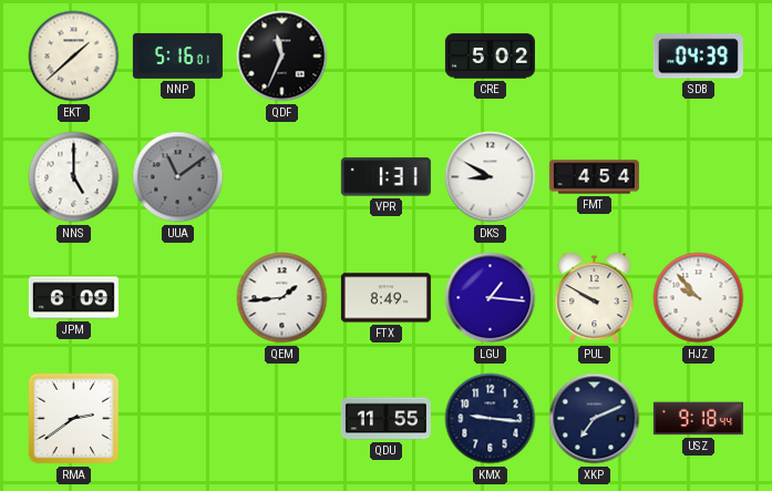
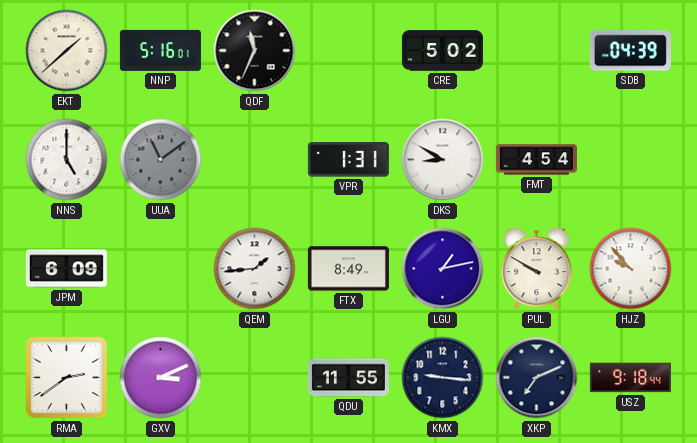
LGU: 1:16 -> 1:13
GXV: none -> 3:11
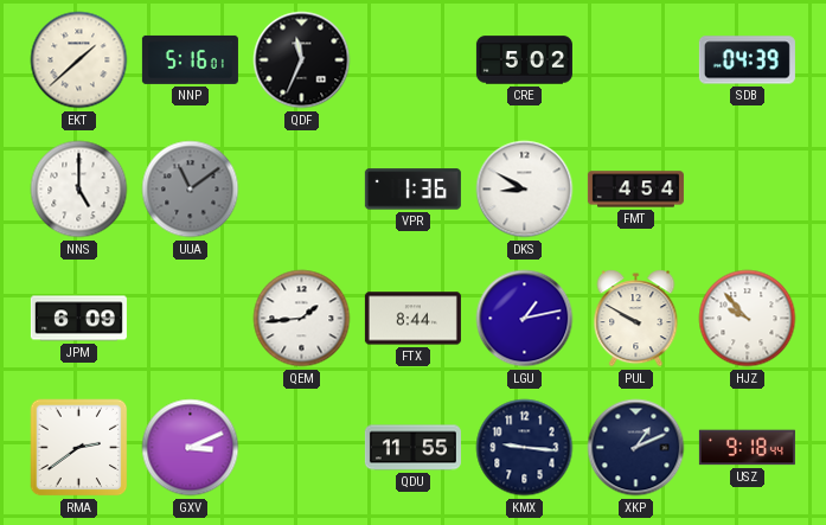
VPR: 1:31 -> 1:36
FTX: 8:49 -> 8:44
XKP: 7:11 -> 1:11
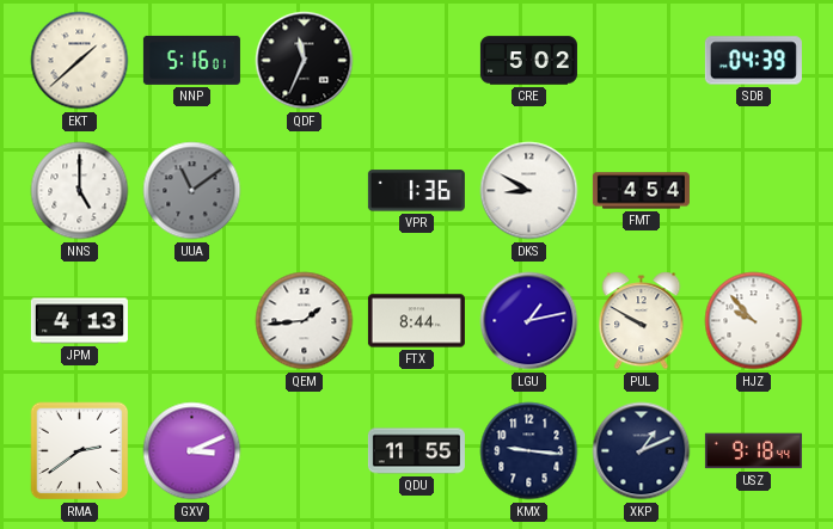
JPM: 6:09 -> 4:13
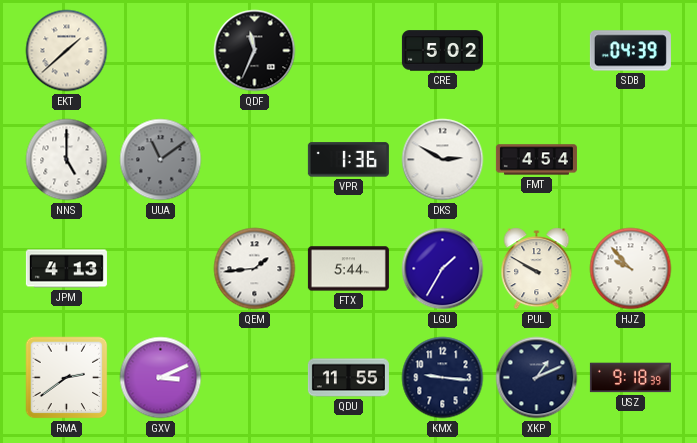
NNP: 5:16 -> none
DKS: 8:50 -> 2:50
FTX: 8:44 -> 5:44
LGU: 1:13 -> 1:35
USZ: 9:18:44 -> 9:18:39
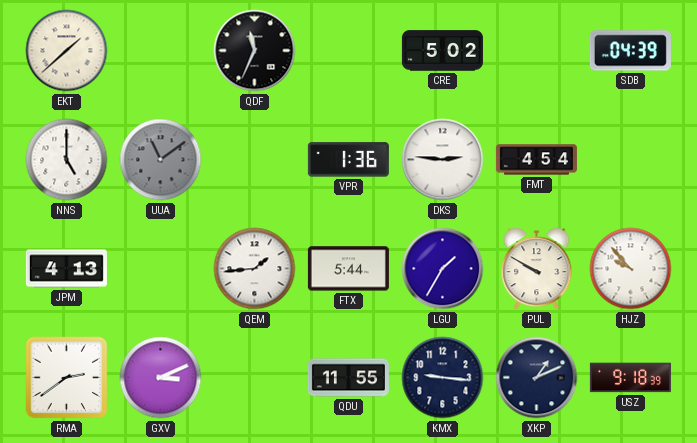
DKS: 2:50 -> 2:46
